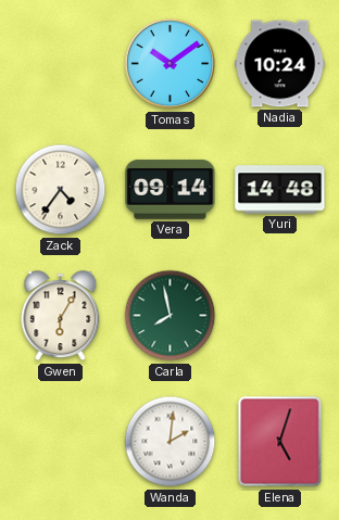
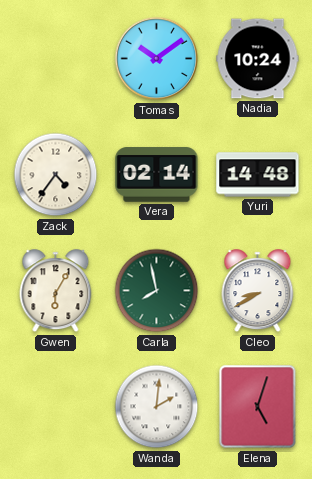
Vera: 09:14 -> 02:14
Cleo: none -> 8:40
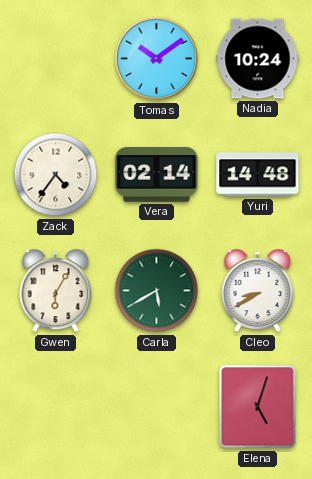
Carla: 7:58 -> 5:40
Wanda: 2:01 -> none
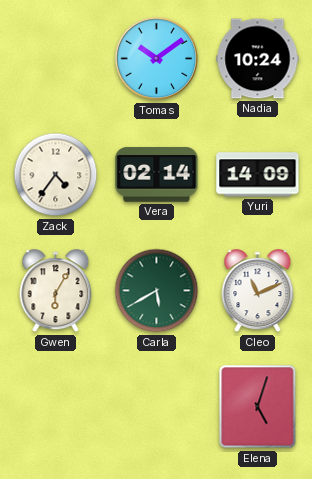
Yuri: 14:48 -> 14:09
Cleo: 8:40 -> 11:11
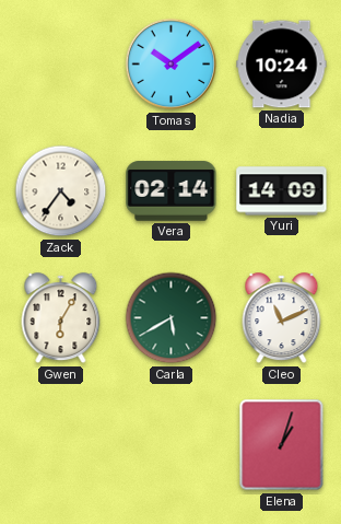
Elena: 5:03 -> 1:03
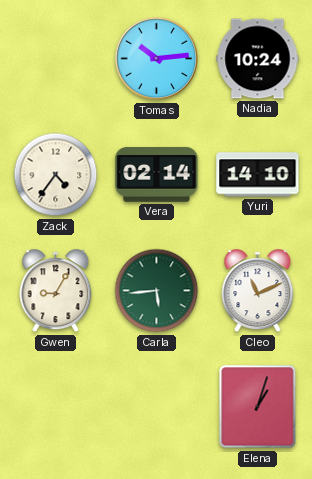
Tomas: 10:09 -> 10:14
Yuri: 14:09 -> 14:10
Gwen: 6:05 -> 9:05
Carla: 5:40 -> 5:44
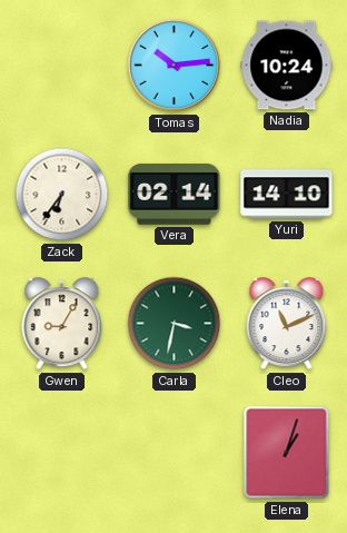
Zack: 4:36 -> 6:36
Carla: 5:44 -> 3:32
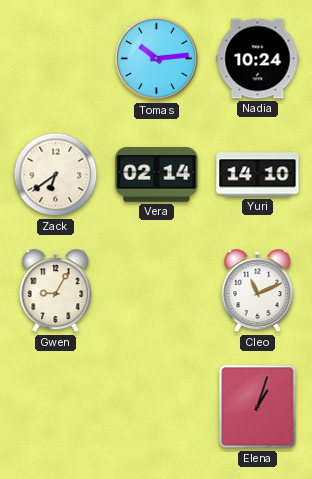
Zack: 6:36 -> 6:39
Carla: 3:32 -> none
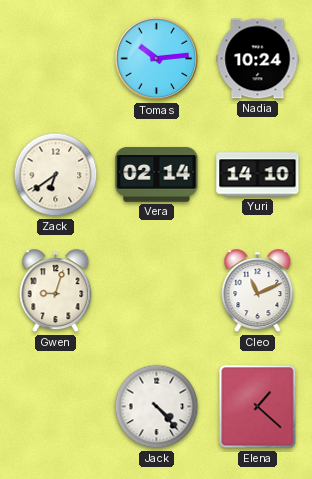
Gwen: 9:05 -> 9:03
Jack: none -> 4:23
Elena: 1:03 -> 1:22
